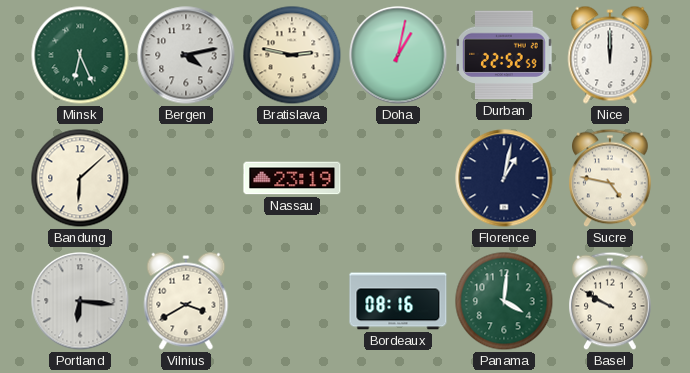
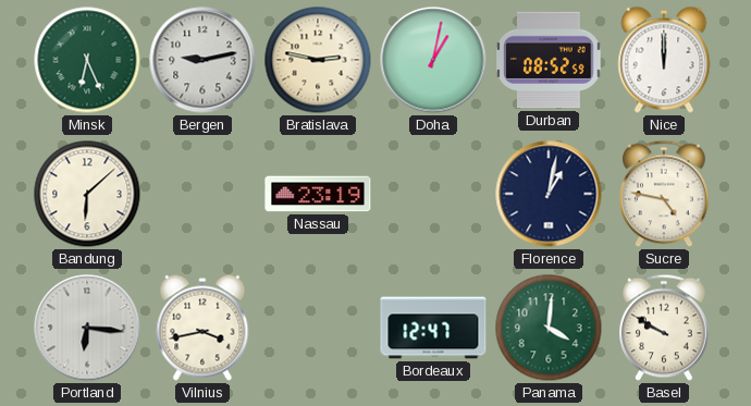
Bergen: 4:13 -> 9:13
Durban: 22:52 -> 08:52
Vilnius: 3:40 -> 3:43
Bordeaux: 08:16 -> 12:47
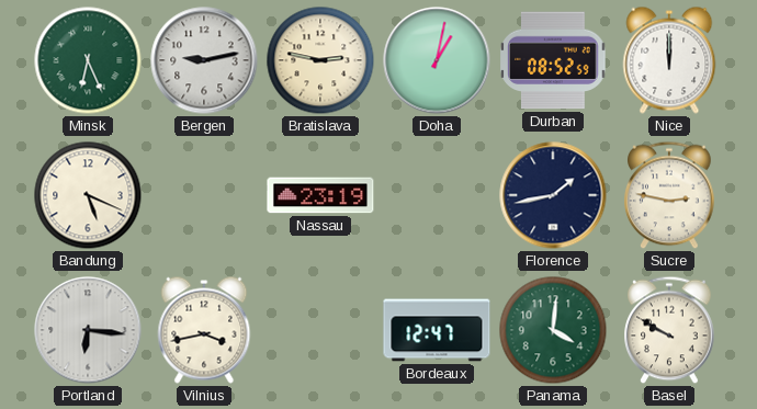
Bandung: 6:08 -> 5:19
Florence: 1:02 -> 1:43
Sucre: 4:47 -> 2:47
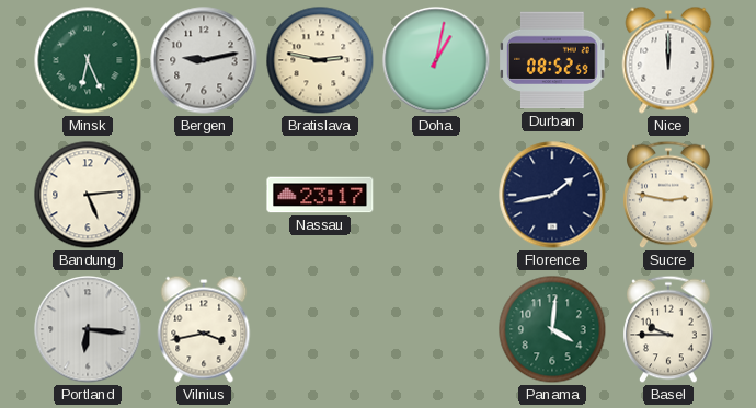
Bandung: 5:19 -> 5:14
Nassau: 23:19 -> 23:17
Bordeaux: 12:47 -> none
Basel: 9:50 -> 9:45
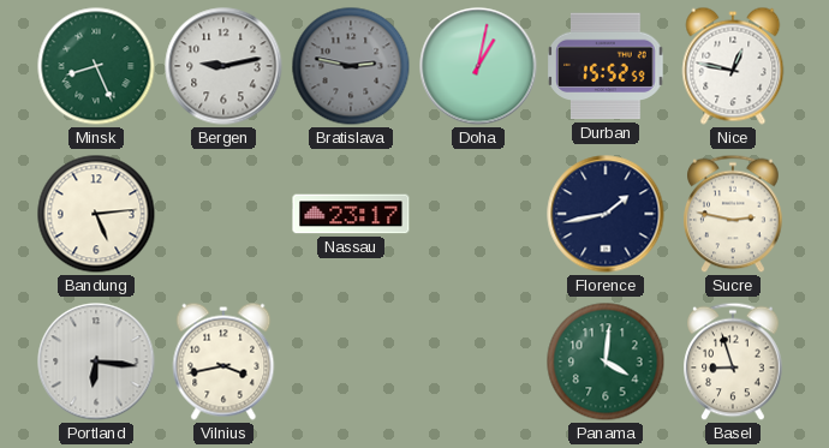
Minsk: 6:26 -> 8:26
Bratislava dial: cream -> grey
Durban: 08:52 -> 15:52
Nice: 12:00 -> 12:47
Basel: 9:45 -> 8:57
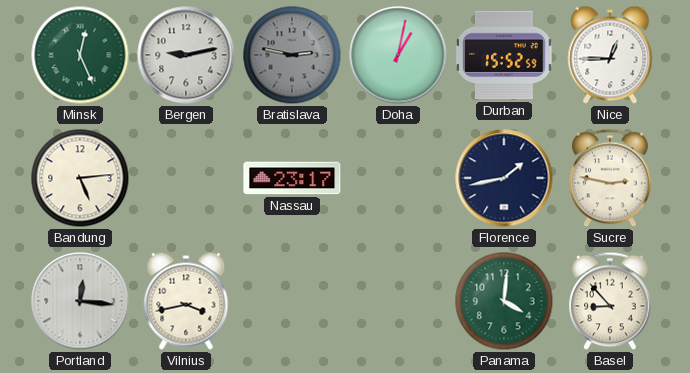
Minsk: 8:26 -> 12:26
Nice: 12:47 -> 12:45
Portland: 6:16 -> 12:16
Basel: 8:57 -> 8:53
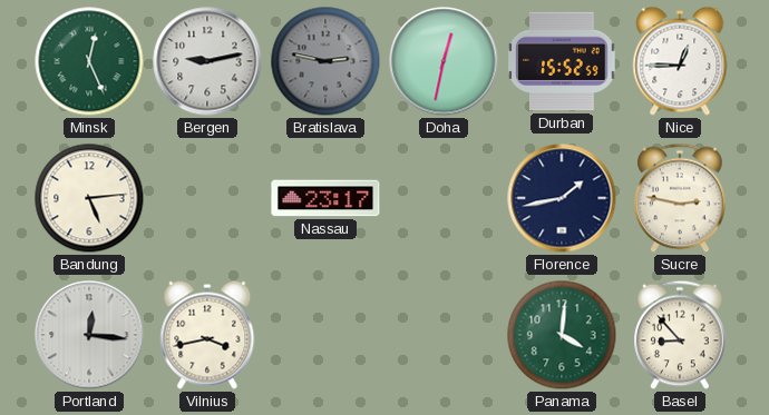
Doha: 1:02 -> 12:32
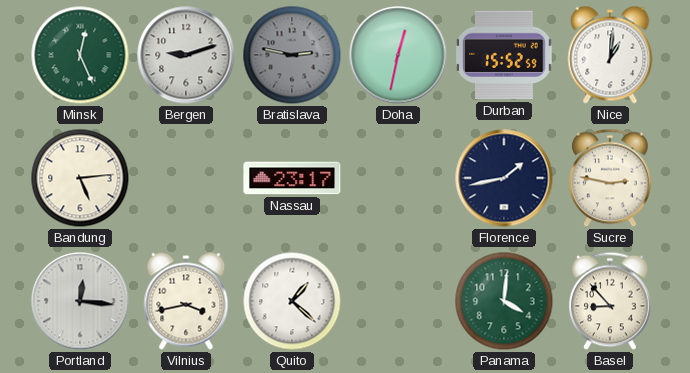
Bergen: 9:13 -> 9:12
Nice: 12:45 -> 1:01
Quito: none -> 1:22
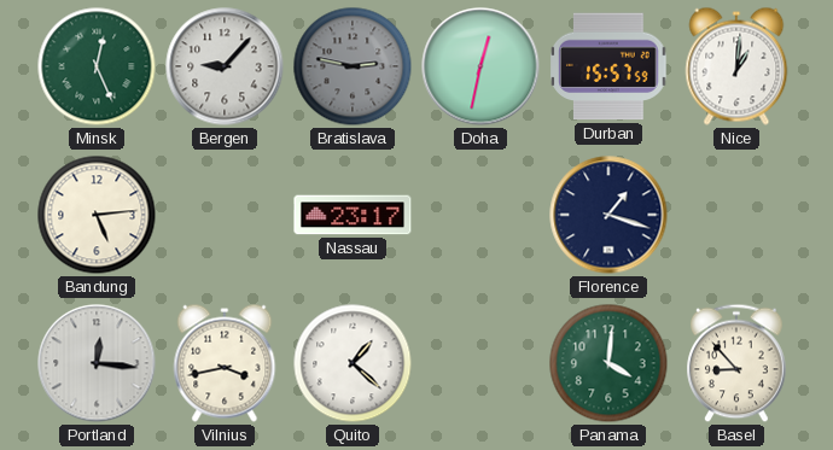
Bergen: 9:12 -> 9:07
Durban: 15:52 -> 15:57
Florence: 1:43 -> 1:18
Sucre: 2:47 -> none
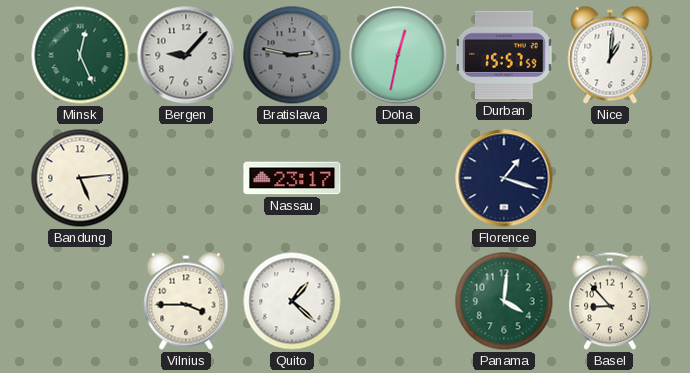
Portland: 12:16 -> none
Vilnius: 3:43 -> 3:45
